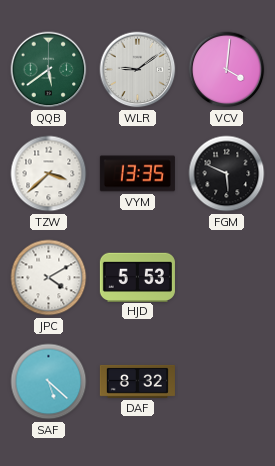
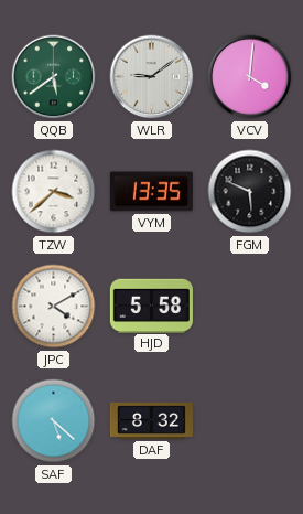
HJD: 5:53 -> 5:58
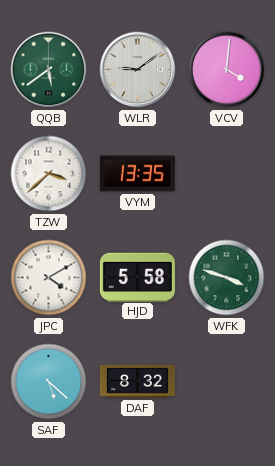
FGM: 5:49 -> none
WFK: none -> 3:48
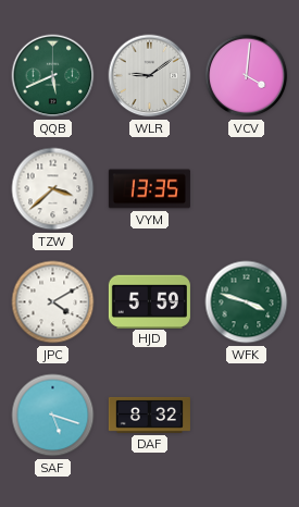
QQB: 5:39 -> 5:41
HJD: 5:58 -> 5:59
SAF: 5:22 -> 5:18
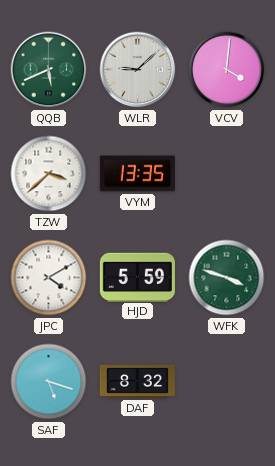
WLR: 9:09 -> 9:08
